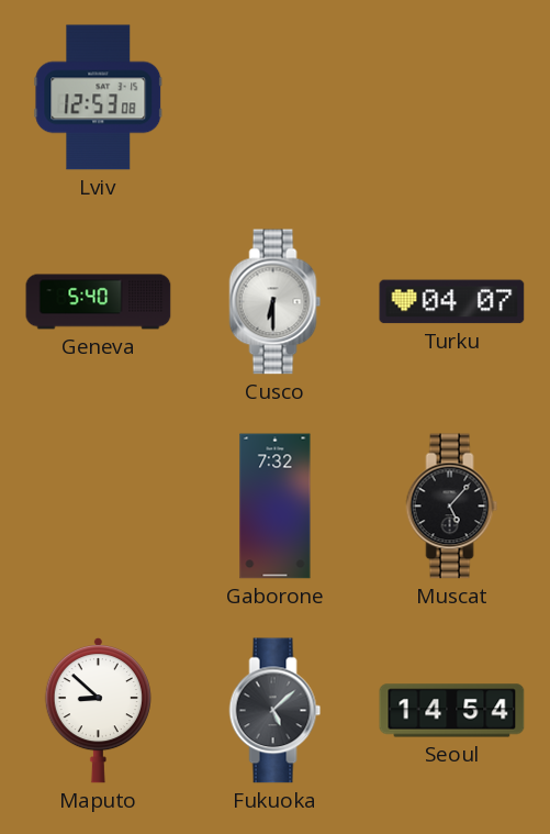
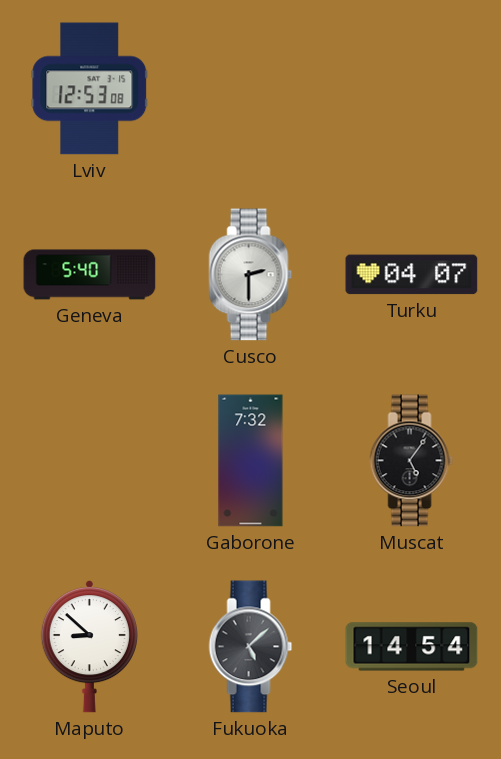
Cusco: 6:30 -> 2:30
Muscat: 5:07 -> 5:06
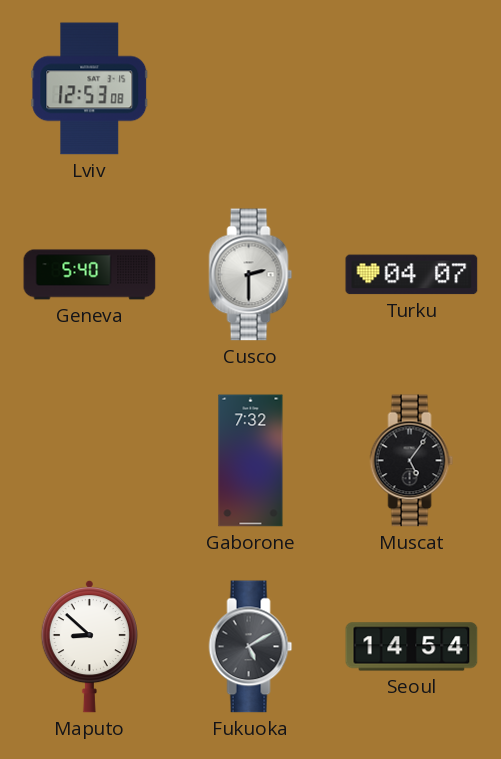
Fukuoka: 5:08 -> 5:10
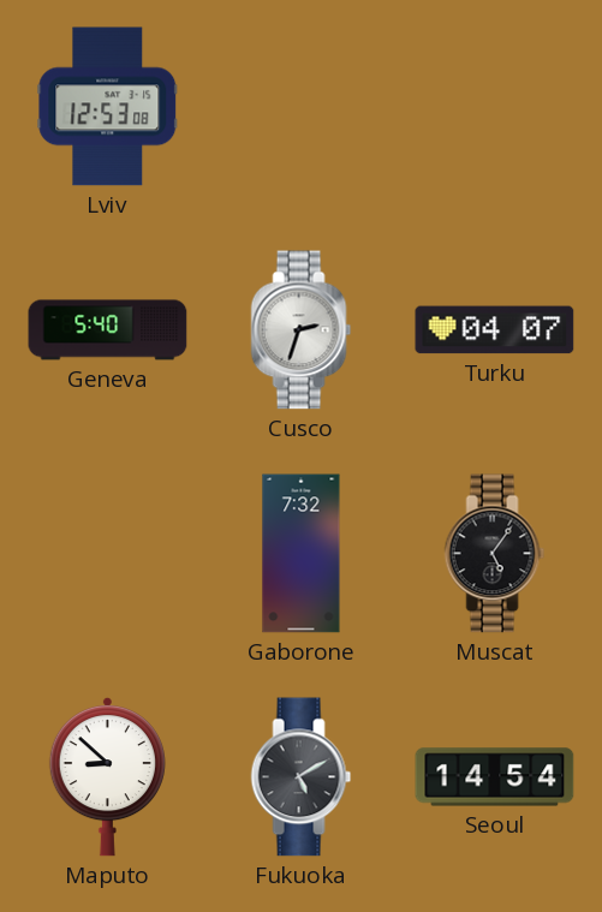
Cusco: 2:30 -> 2:33
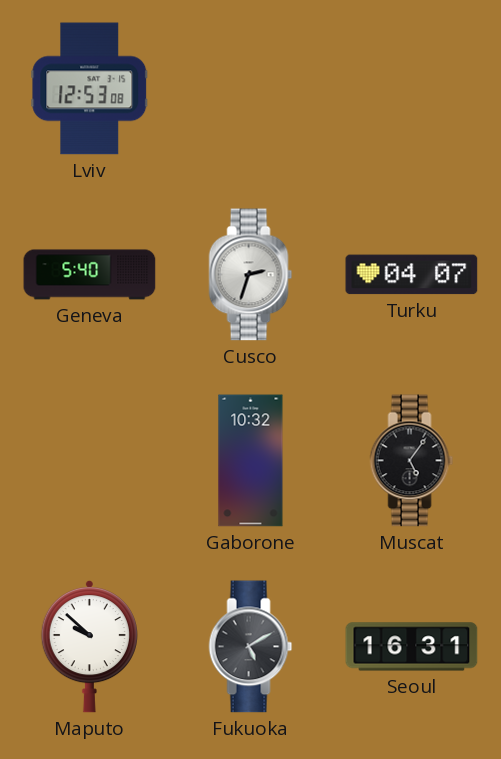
Gaborone: 7:32 -> 10:32
Maputo: 8:52 -> 9:52
Seoul: 14:54 -> 16:31
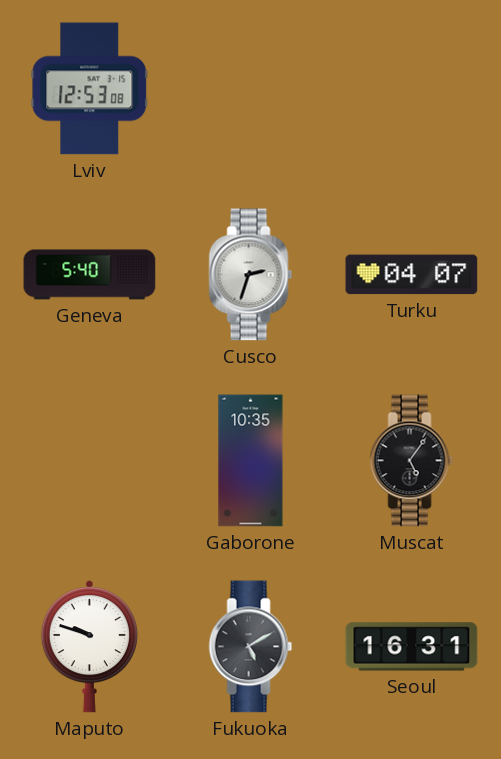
Gaborone: 10:32 -> 10:35
Maputo: 9:52 -> 9:48
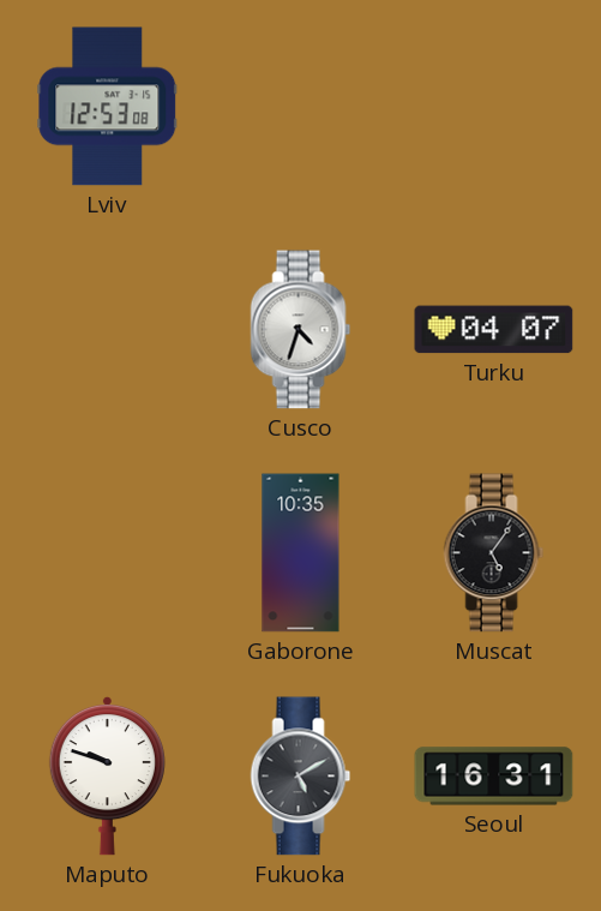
Geneva: 5:40 -> none
Cusco: 2:33 -> 4:33
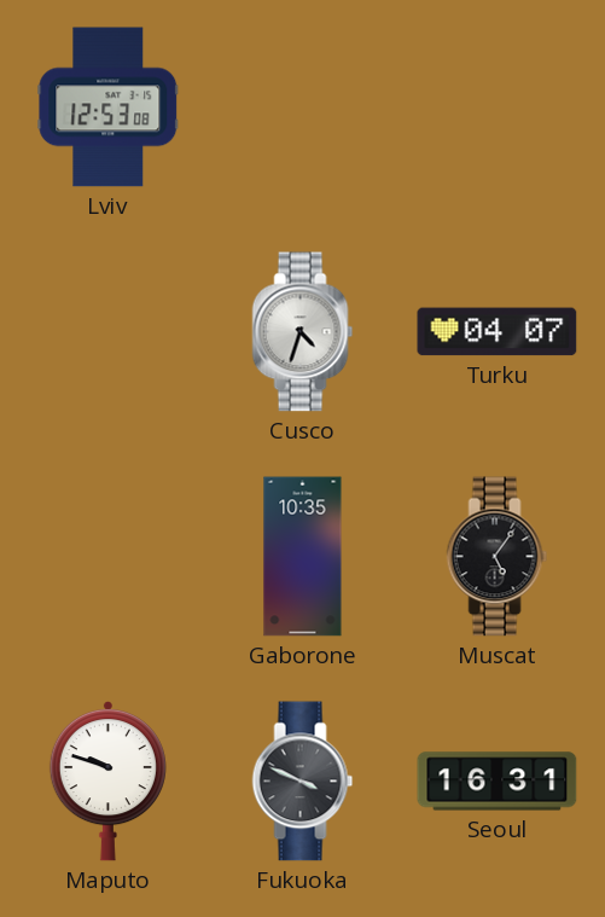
Fukuoka: 5:10 -> 3:49
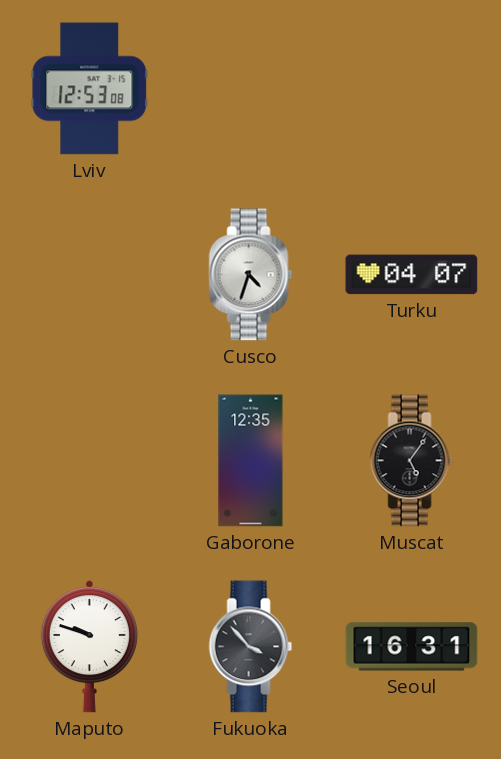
Gaborone: 10:35 -> 12:35
Fukuoka: 3:49 -> 3:53
